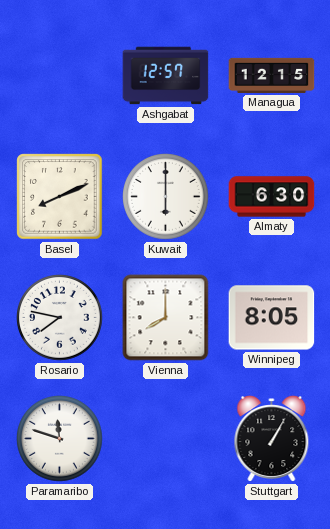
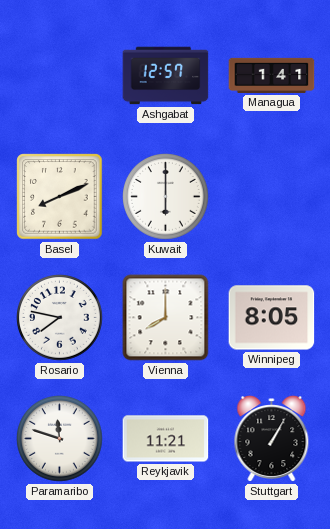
Managua: 12:15 -> 1:41
Almaty: 6:30 -> none
Reykjavik: none -> 11:21
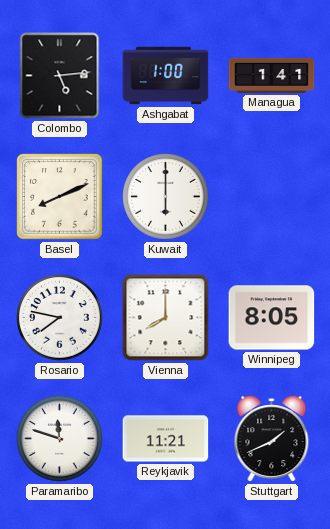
Colombo: none -> 5:14
Ashgabat: 12:57 -> 1:00
Stuttgart: 1:05 -> 1:41
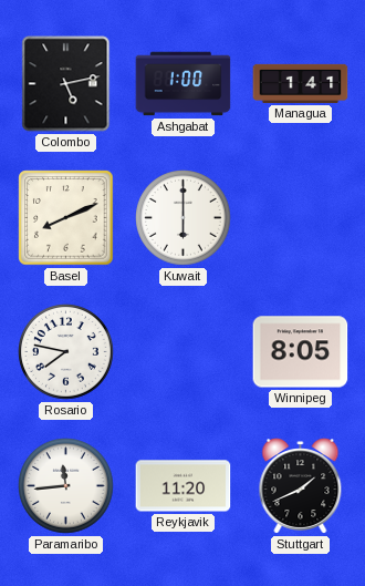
Colombo: 5:14 -> 5:13
Vienna: 8:00 -> none
Paramaribo: 11:48 -> 11:44
Reykjavik: 11:21 -> 11:20
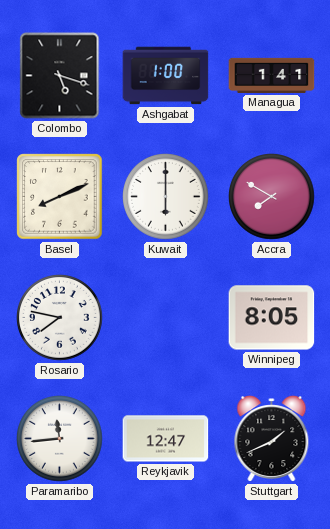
Colombo: 5:13 -> 5:18
Accra: none -> 7:50
Reykjavik: 11:20 -> 12:47
